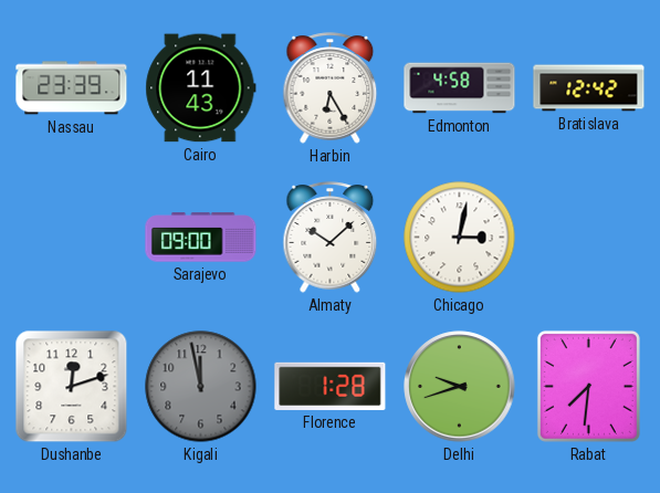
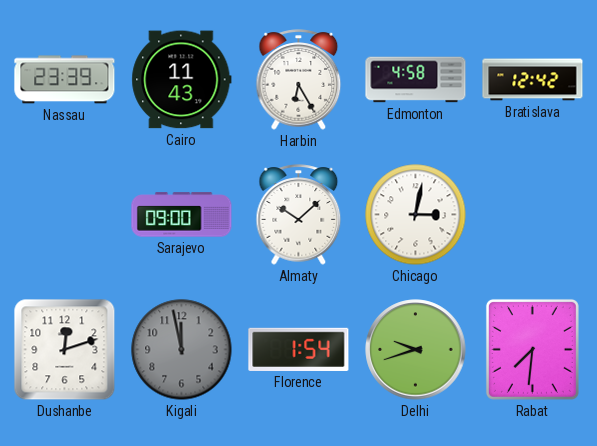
Florence: 1:28 -> 1:54
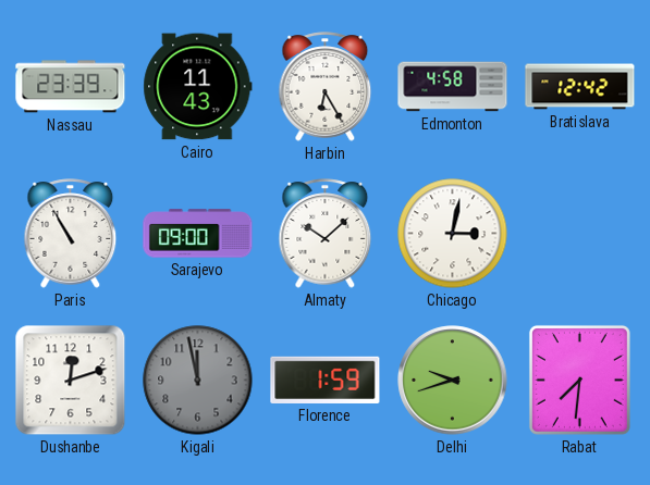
Paris: none -> 10:55
Florence: 1:54 -> 1:59
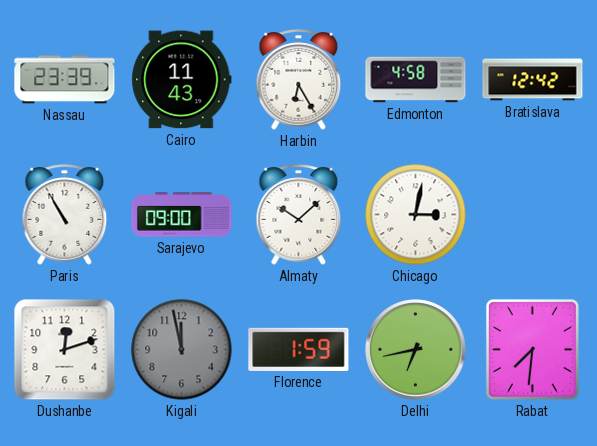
Delhi: 9:42 -> 6:43
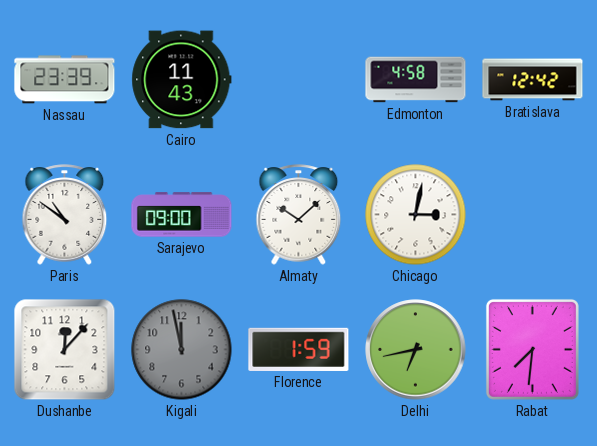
Harbin: 6:25 -> none
Paris: 10:55 -> 10:51
Dushanbe: 12:12 -> 12:07
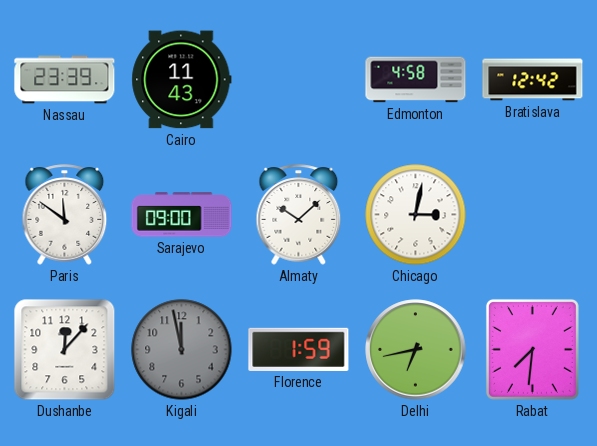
Paris: 10:51 -> 11:51
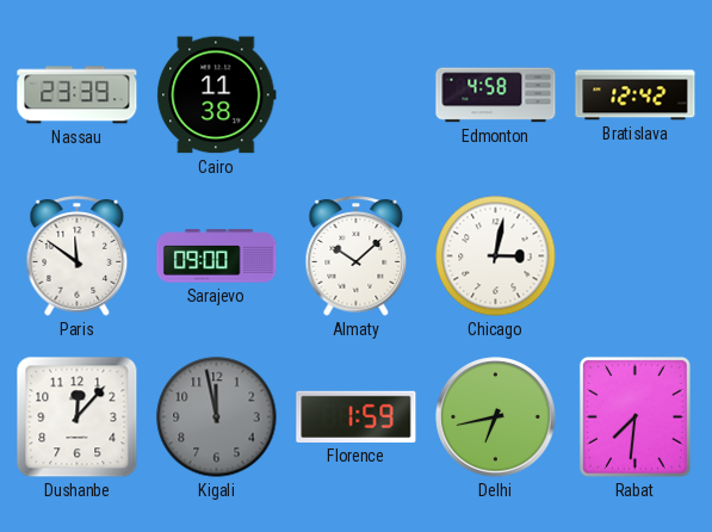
Cairo: 11:43 -> 11:38
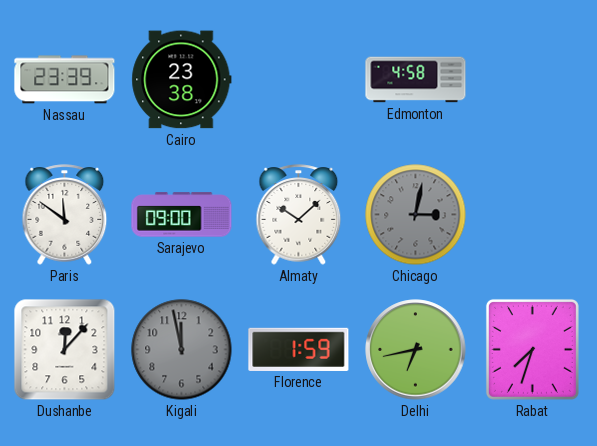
Cairo: 11:38 -> 23:38
Bratislava: 12:42 -> none
Chicago dial: white -> grey
Rabat: 7:31 -> 7:33
